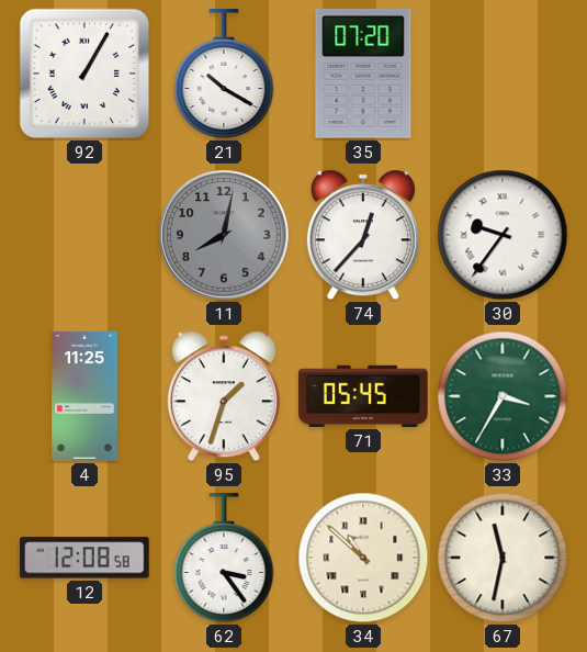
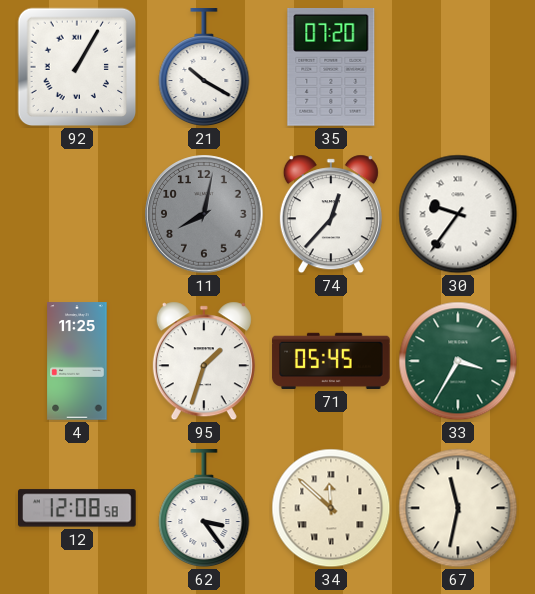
34: 10:52 -> 11:52
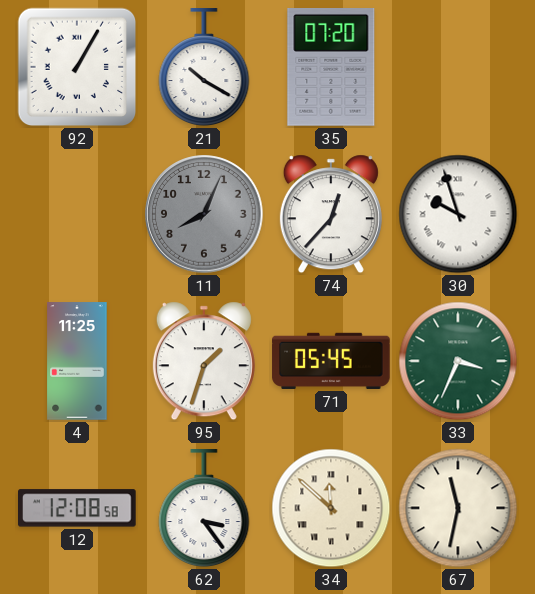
11: 8:02 -> 8:04
30: 9:36 -> 9:57
33: 3:35 -> 3:34
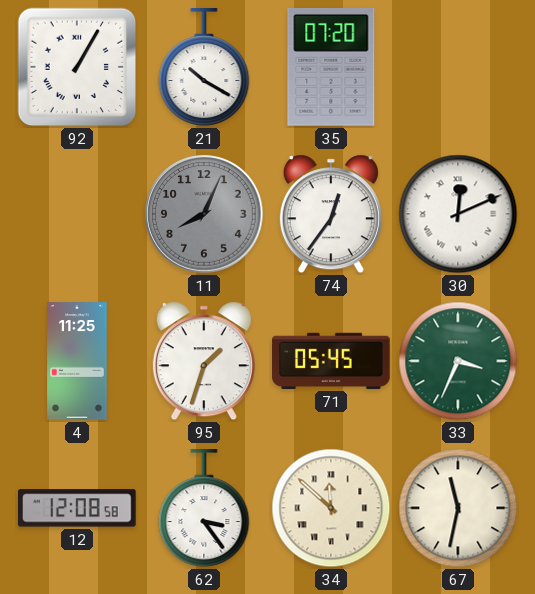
74: 12:37 -> 12:36
30: 9:57 -> 12:11
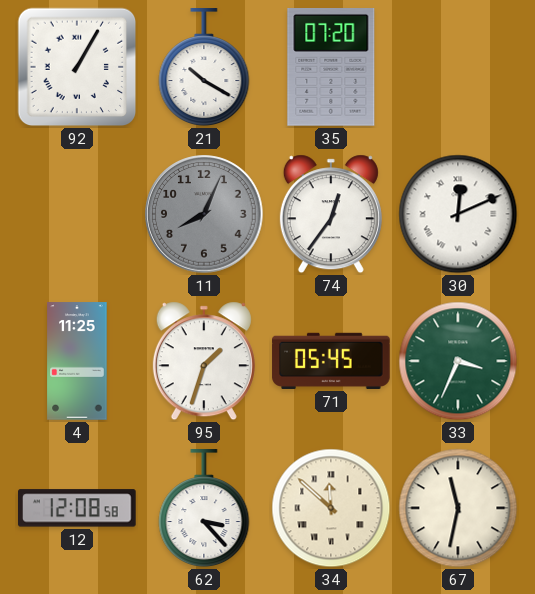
62: 3:24 -> 3:23
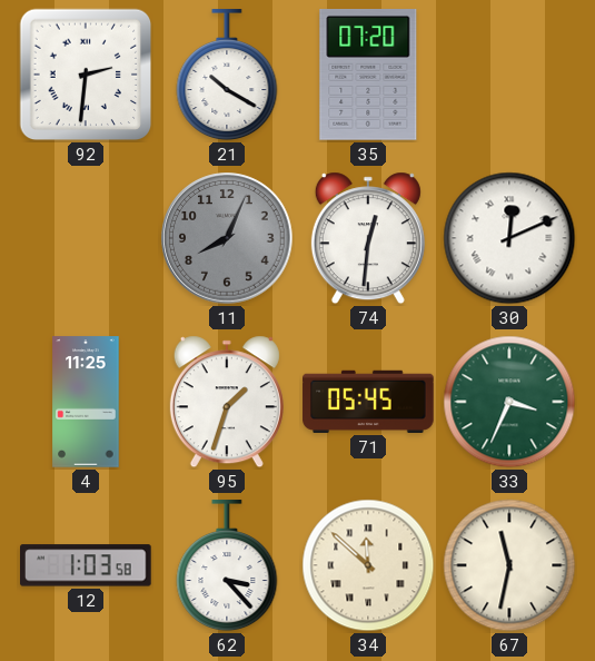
92: 1:05 -> 2:31
74: 12:36 -> 12:31
12: 12:08 -> 1:03
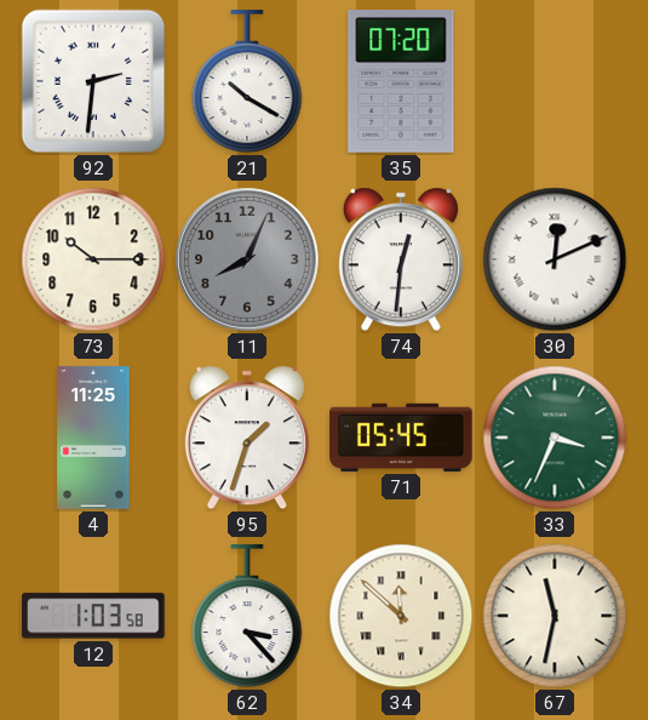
73: none -> 10:15
